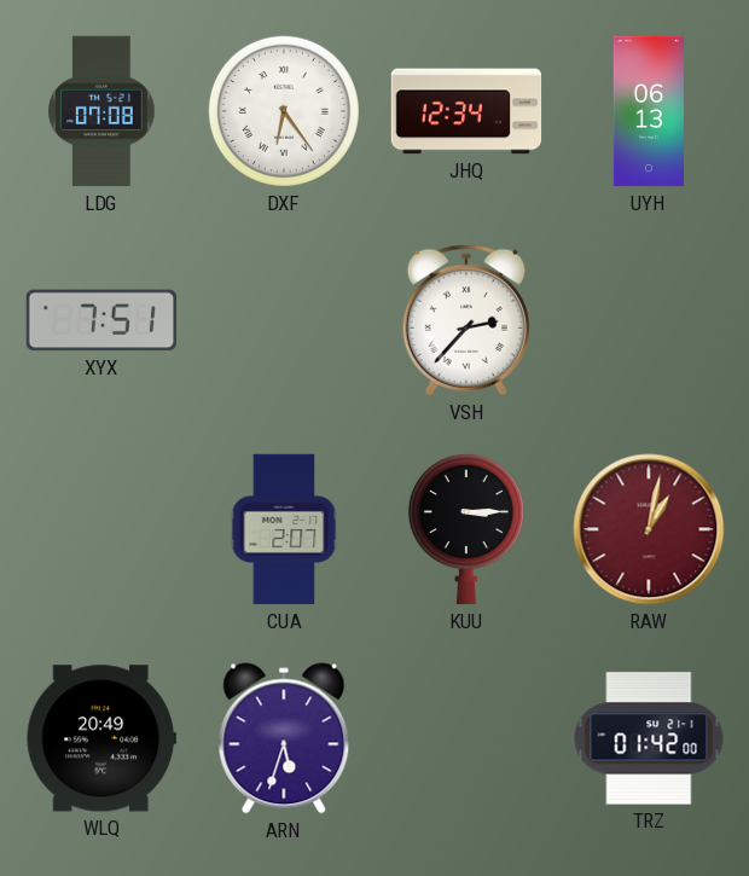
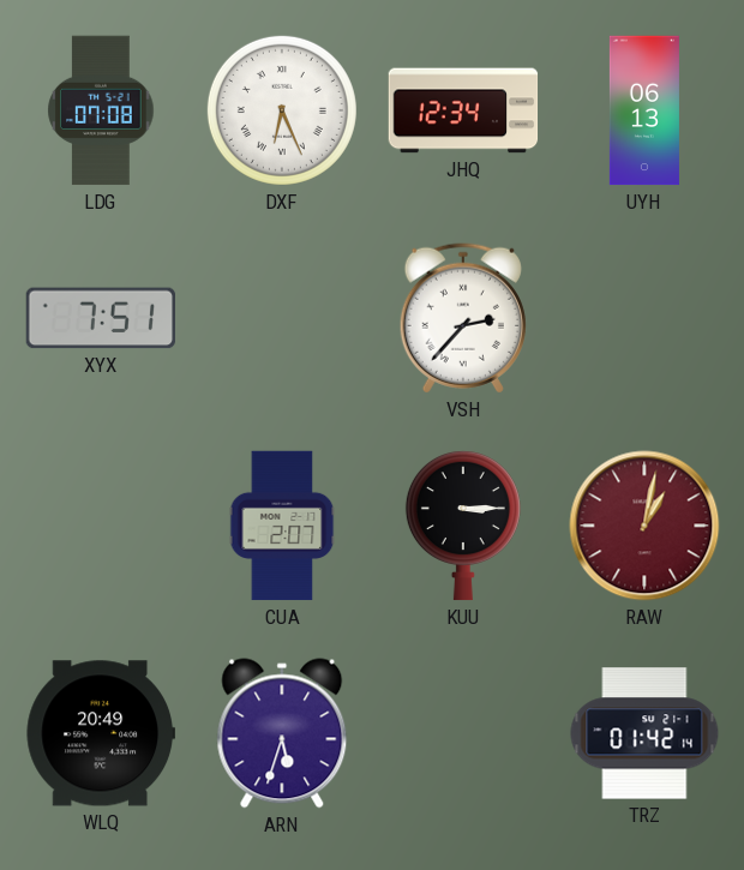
DXF: 6:24 -> 6:26
TRZ: 01:42:00 -> 01:42:14
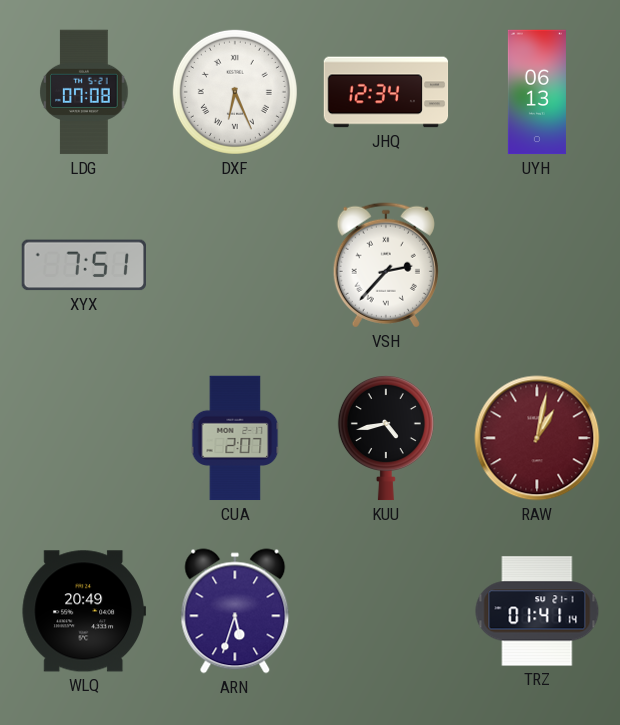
KUU: 3:15 -> 4:43
TRZ: 01:42 -> 01:41
